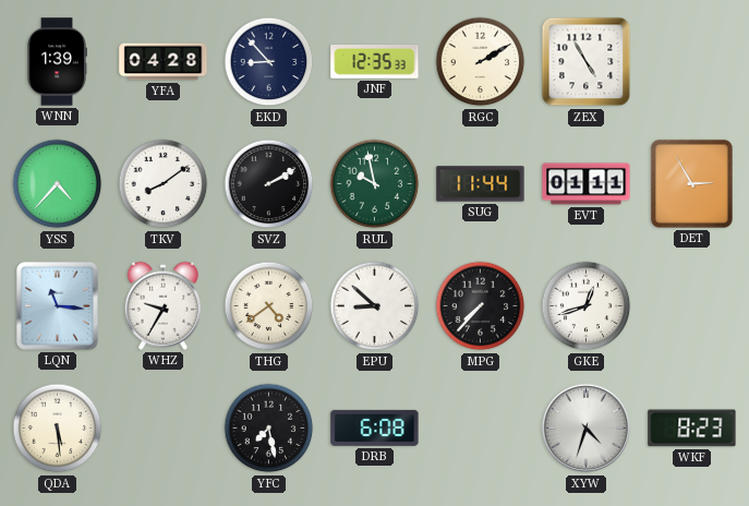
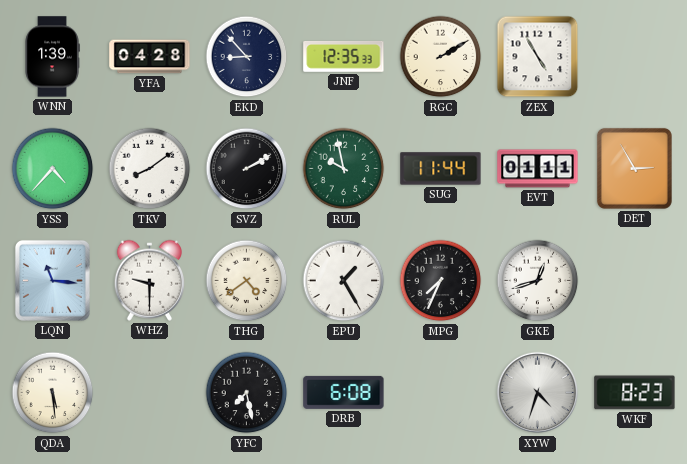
WHZ: 9:35 -> 9:30
EPU: 8:52 -> 1:25
MPG: 7:37 -> 7:34
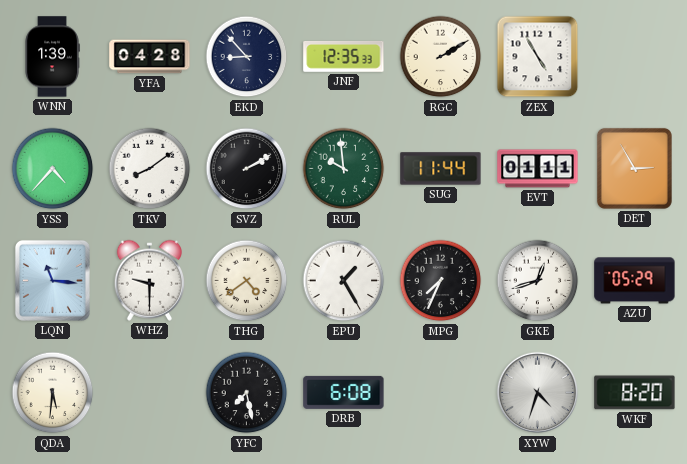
RUL: 9:58 -> 9:59
AZU: none -> 05:29
QDA: 5:29 -> 5:31
WKF: 8:23 -> 8:20
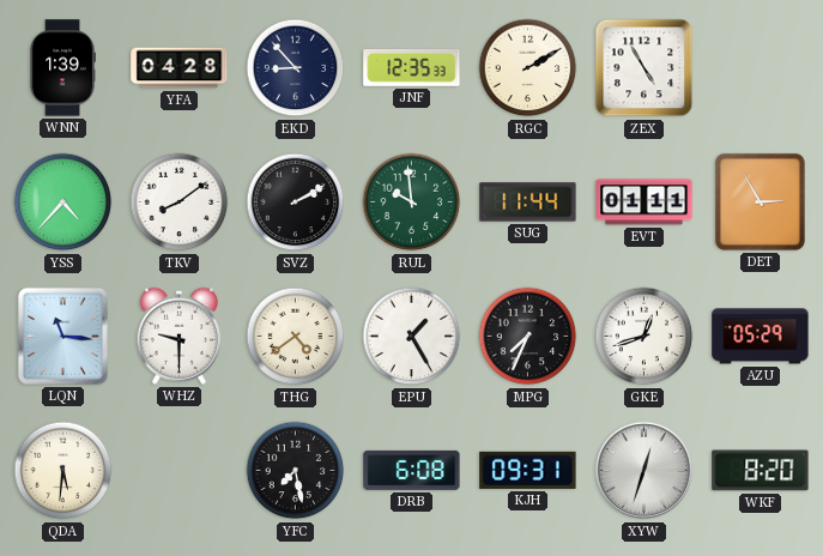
KJH: none -> 09:31
XYW: 4:33 -> 12:33
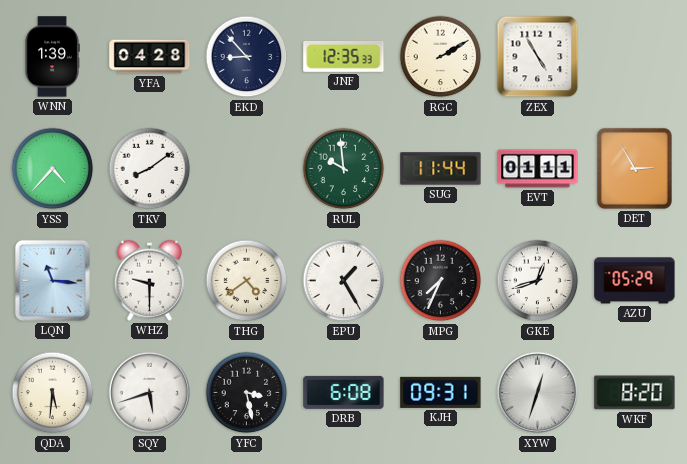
SVZ: 2:10 -> none
SQY: none -> 5:42
YFC: 7:28 -> 3:28
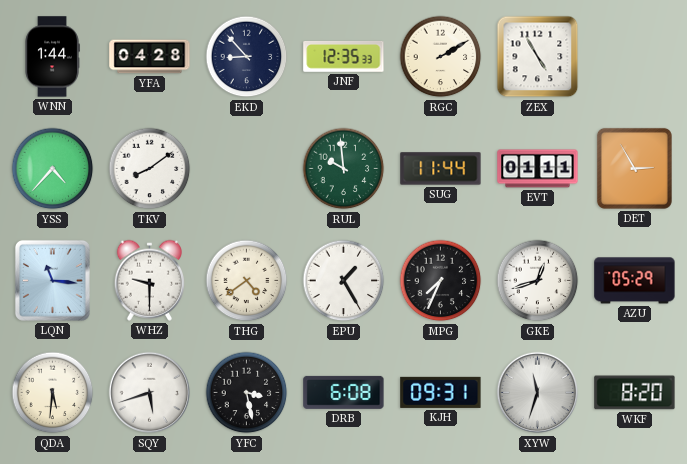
WNN: 1:39 -> 1:44
XYW: 12:33 -> 11:33
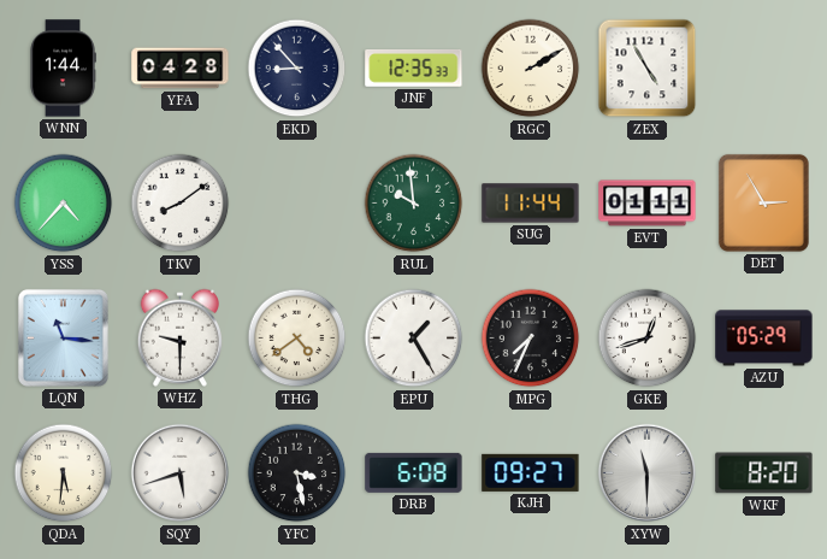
KJH: 09:31 -> 09:27
XYW: 11:33 -> 11:30
